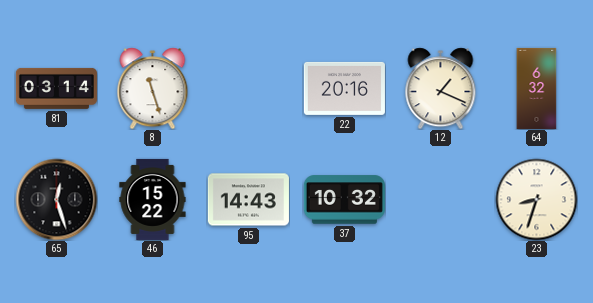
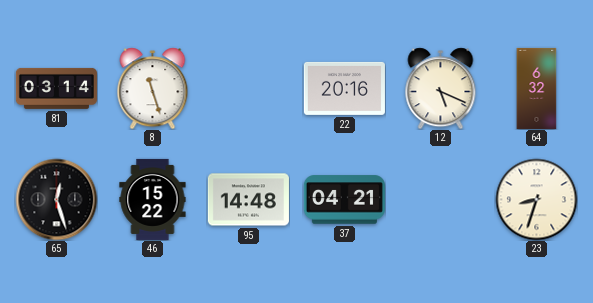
12: 1:19 -> 5:19
95: 14:43 -> 14:48
37: 10:32 -> 04:21
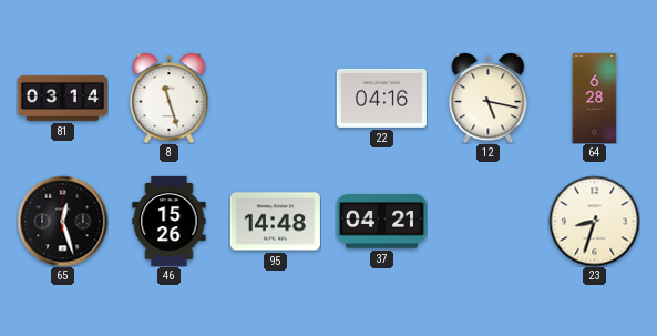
22: 20:16 -> 04:16
12: 5:19 -> 5:17
64: 6:32 -> 6:28
46: 15:22 -> 15:26
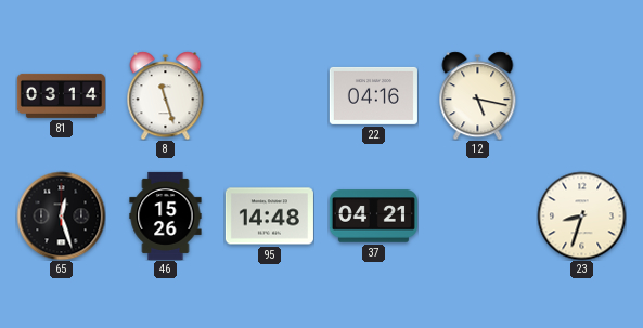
64: 6:28 -> none
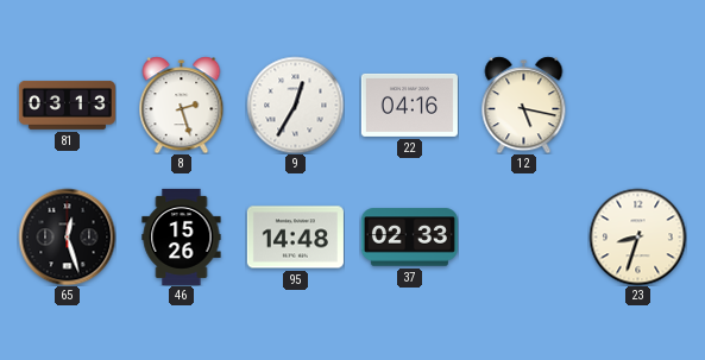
81: 03:14 -> 03:13
8: 11:27 -> 2:27
9: none -> 12:35
37: 04:21 -> 02:33
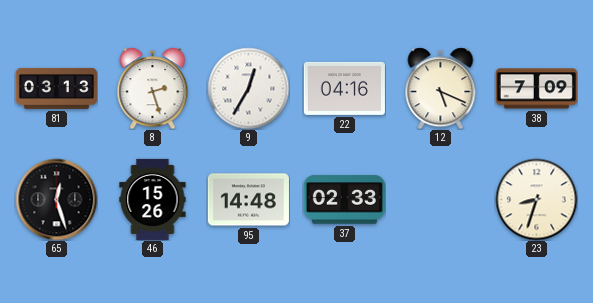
12: 5:17 -> 5:19
38: none -> 7:09
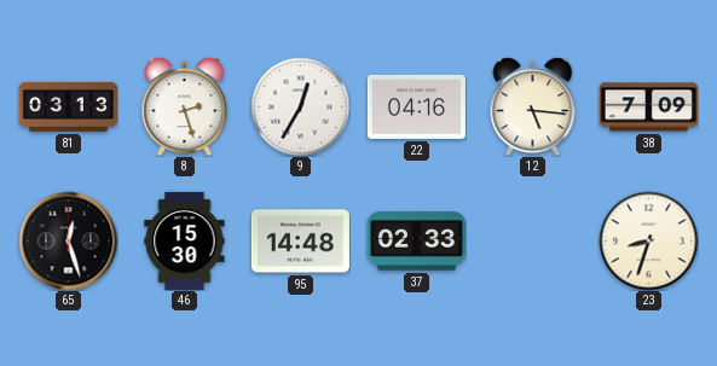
12: 5:19 -> 5:16
46: 15:26 -> 15:30
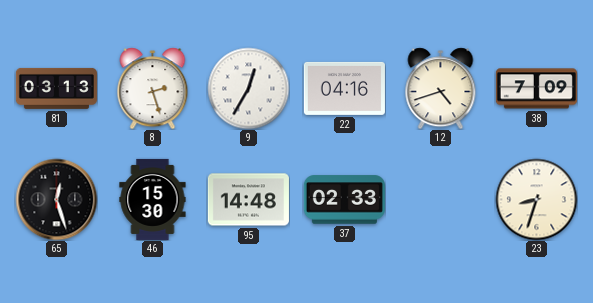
12: 5:16 -> 4:42
